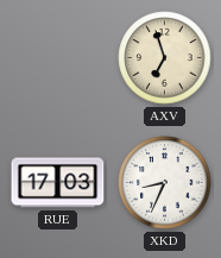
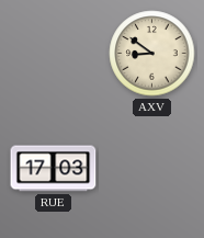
AXV: 6:57 -> 8:51
XKD: 8:34 -> none
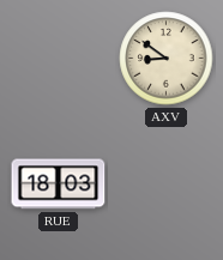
RUE: 17:03 -> 18:03
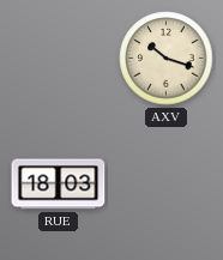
AXV: 8:51 -> 10:18
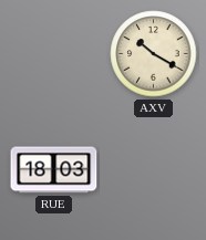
AXV: 10:18 -> 10:20
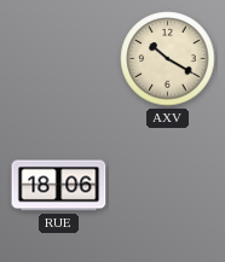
RUE: 18:03 -> 18:06
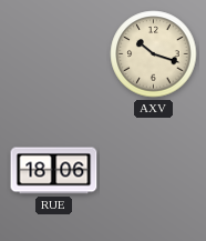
AXV: 10:20 -> 10:18
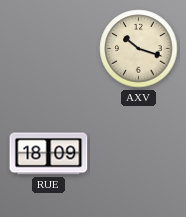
RUE: 18:06 -> 18:09
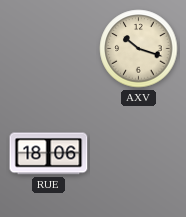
RUE: 18:09 -> 18:06
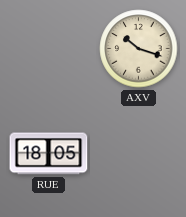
RUE: 18:06 -> 18:05
